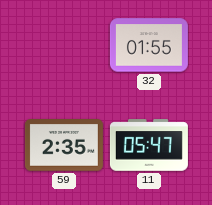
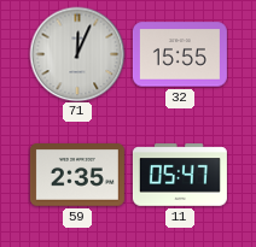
71: none -> 12:04
32: 01:55 -> 15:55
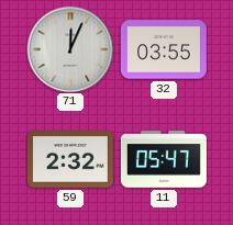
32: 15:55 -> 03:55
59: 2:35 -> 2:32
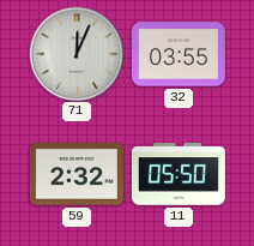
11: 05:47 -> 05:50
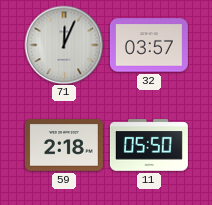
32: 03:55 -> 03:57
59: 2:32 -> 2:18
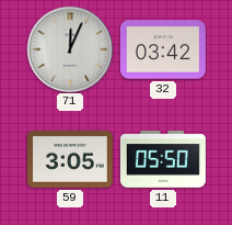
32: 03:57 -> 03:42
59: 2:18 -> 3:05
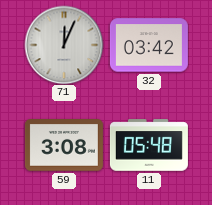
59: 3:05 -> 3:08
11: 05:50 -> 05:48
